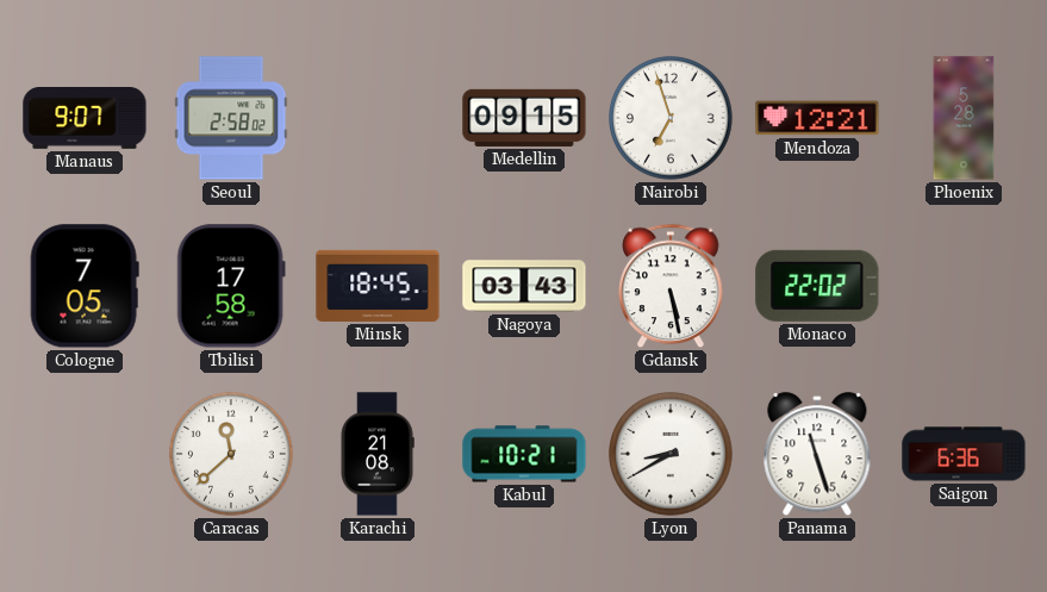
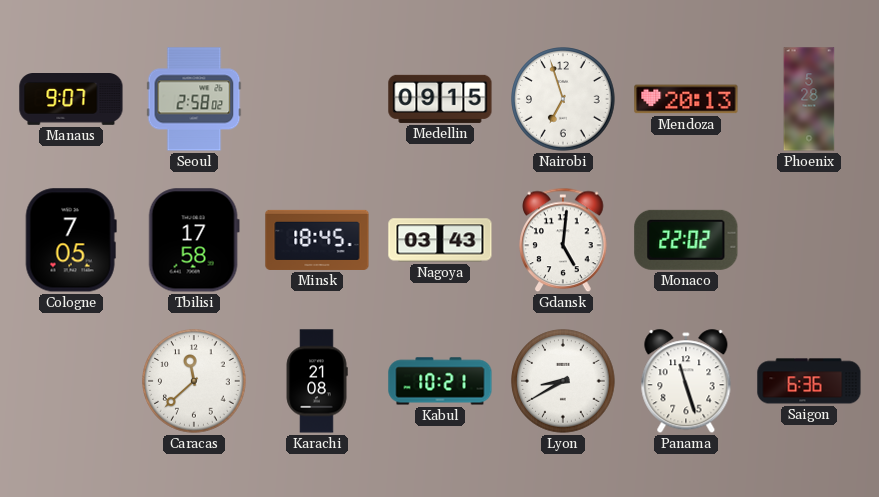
Mendoza: 12:21 -> 20:13
Gdansk: 5:28 -> 5:01
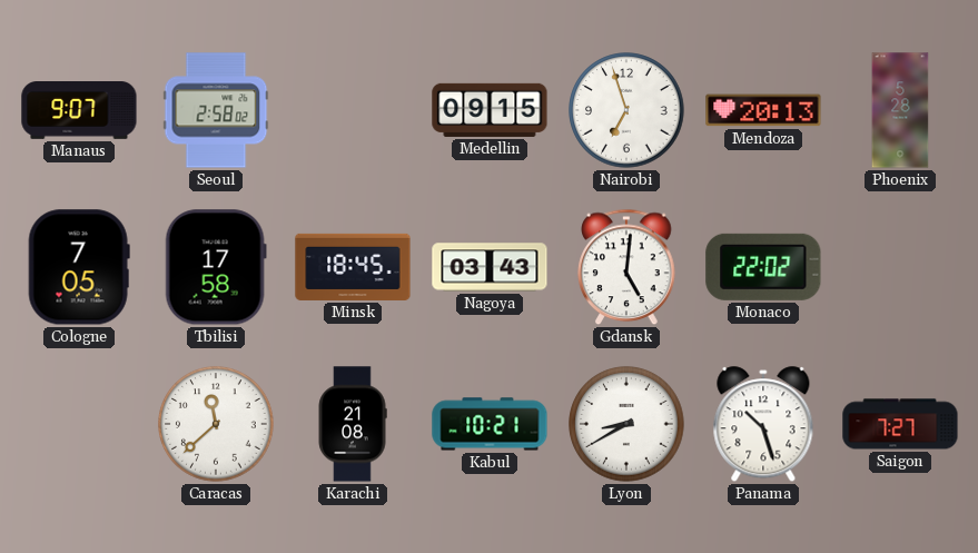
Panama: 11:27 -> 10:27
Saigon: 6:36 -> 7:27
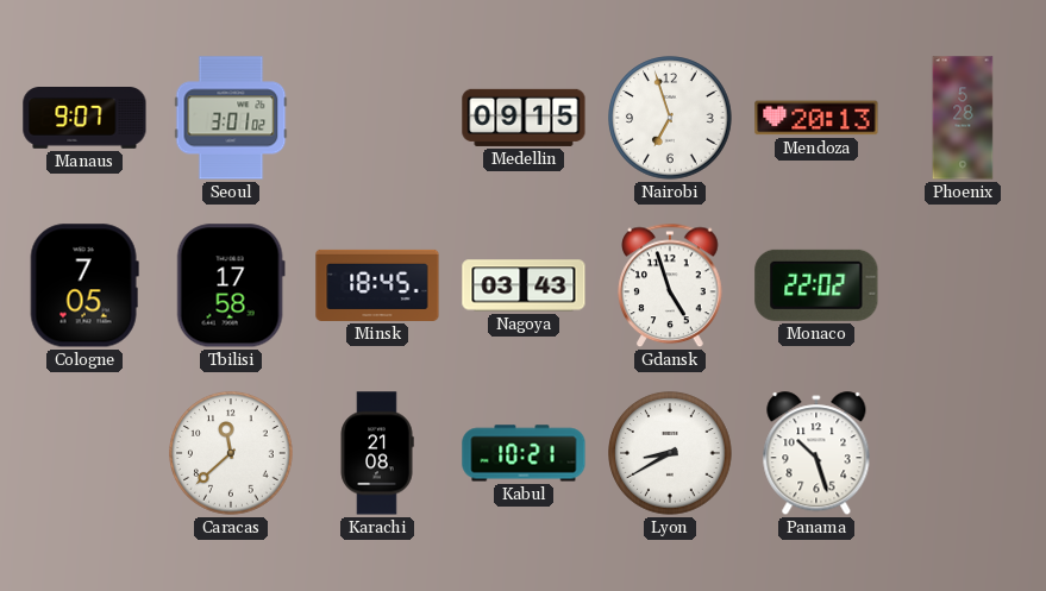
Seoul: 2:58 -> 3:01
Gdansk: 5:01 -> 4:57
Saigon: 7:27 -> none
